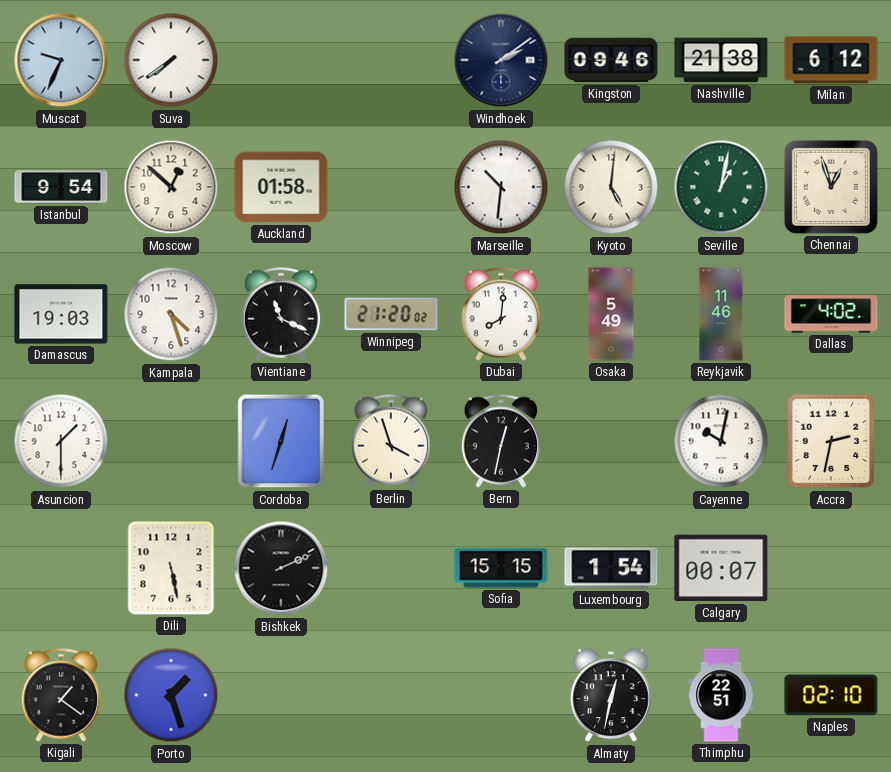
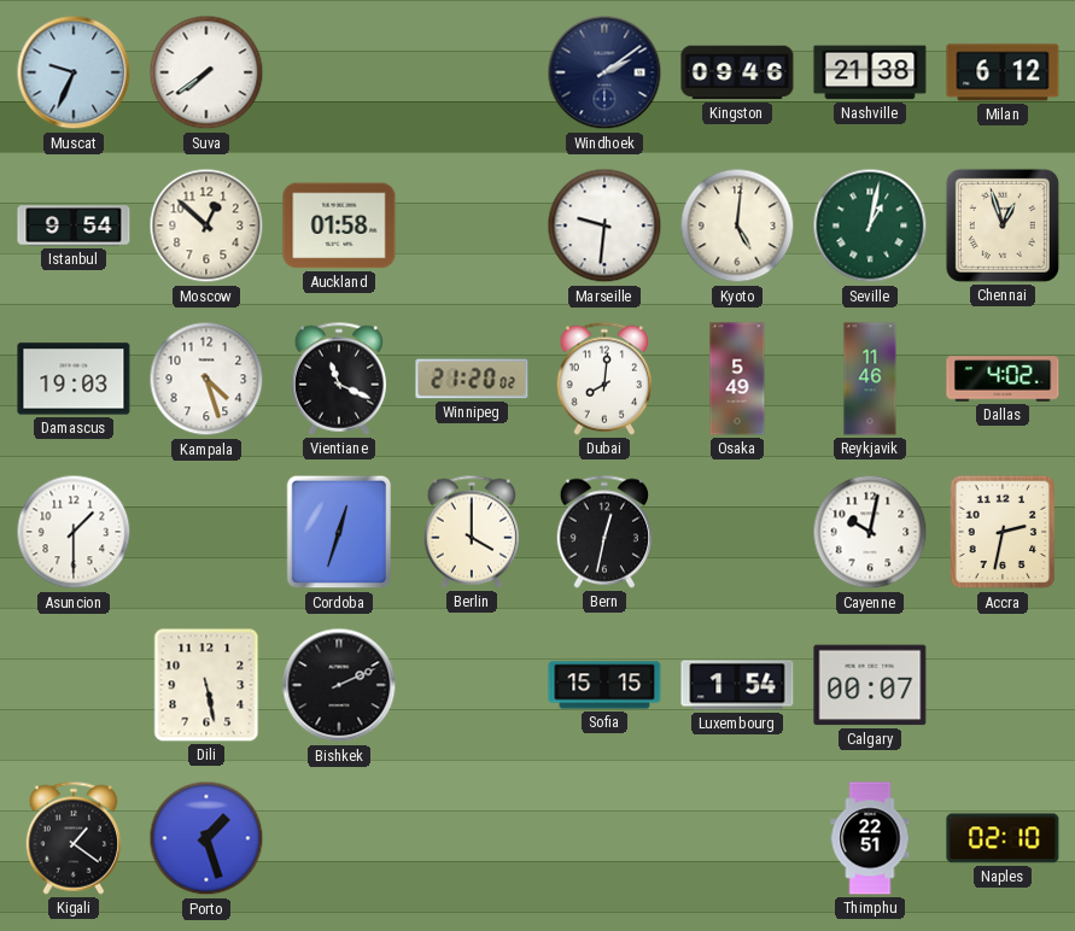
Marseille: 10:31 -> 9:31
Berlin: 3:57 -> 4:00
Almaty: 12:32 -> none
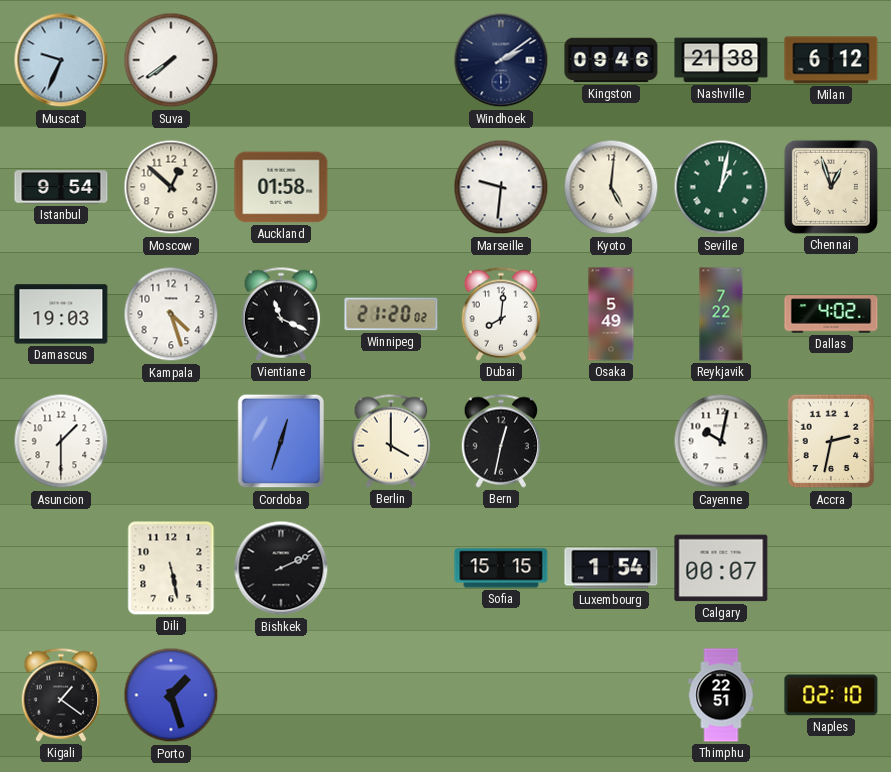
Reykjavik: 11:46 -> 7:22
